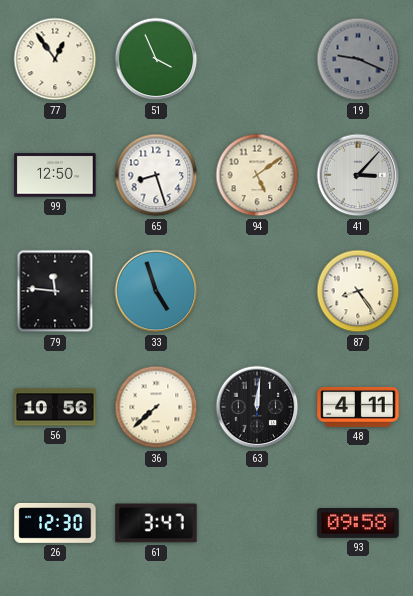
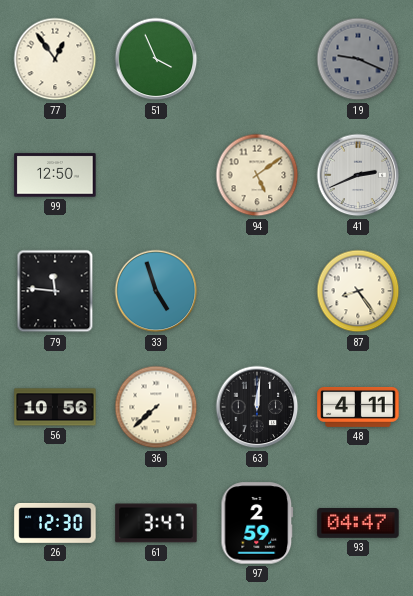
65: 8:27 -> none
41: 3:07 -> 2:41
97: none -> 2:59
93: 09:58 -> 04:47
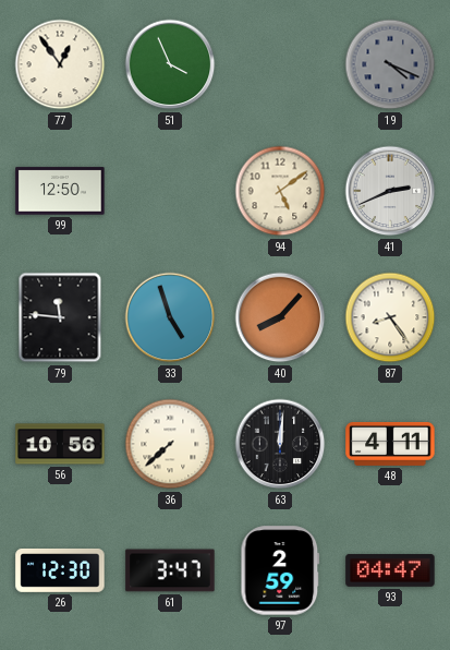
19: 9:19 -> 4:19
40: none -> 8:07
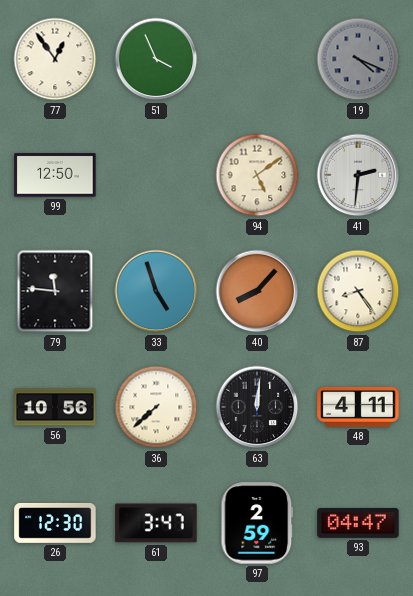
41: 2:41 -> 2:31
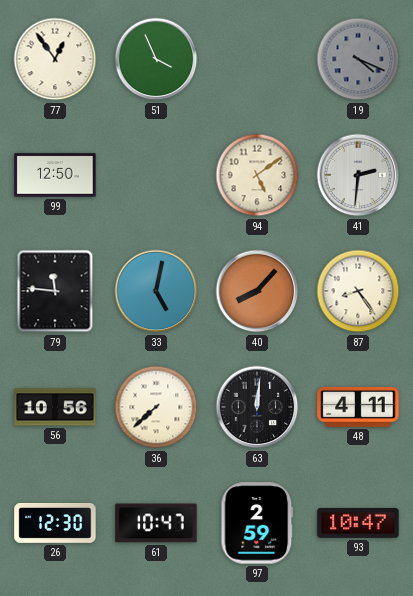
33: 4:57 -> 5:02
61: 3:47 -> 10:47
93: 04:47 -> 10:47
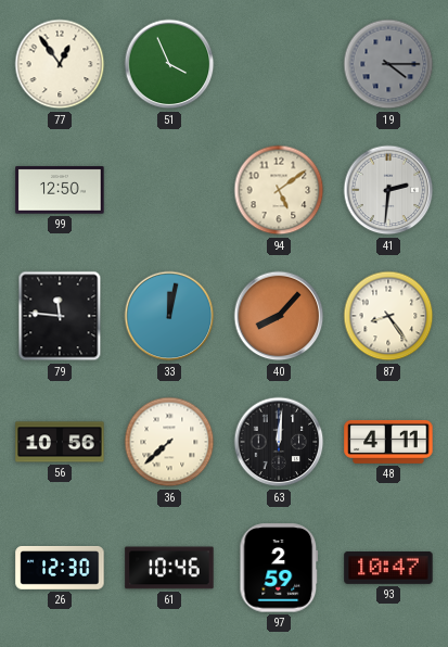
19: 4:19 -> 4:15
33: 5:02 -> 12:02
61: 10:47 -> 10:46
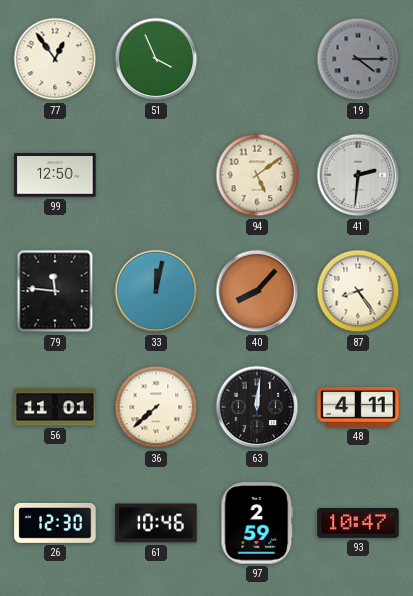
56: 10:56 -> 11:01
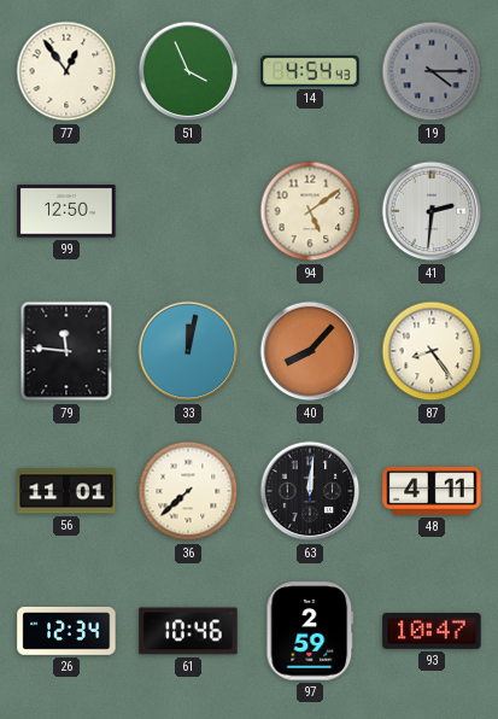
14: none -> 4:54
26: 12:30 -> 12:34
